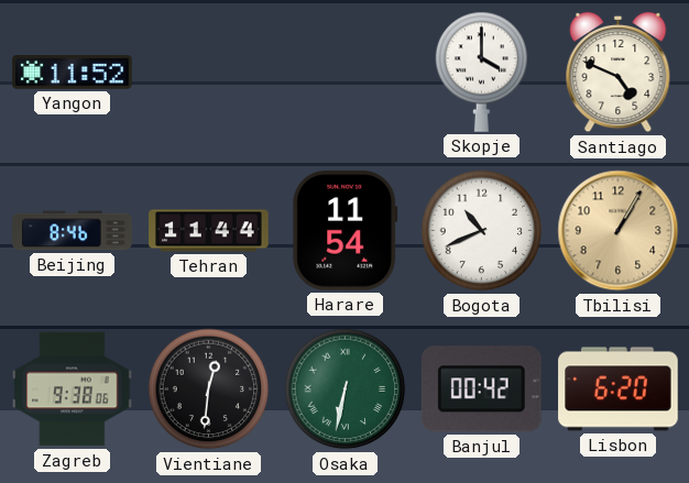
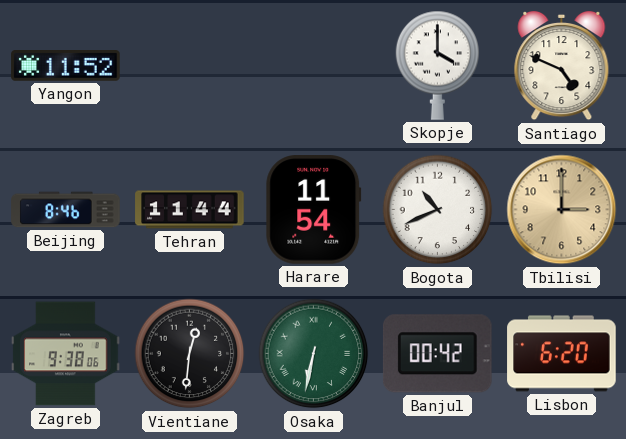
Tbilisi: 1:05 -> 3:00
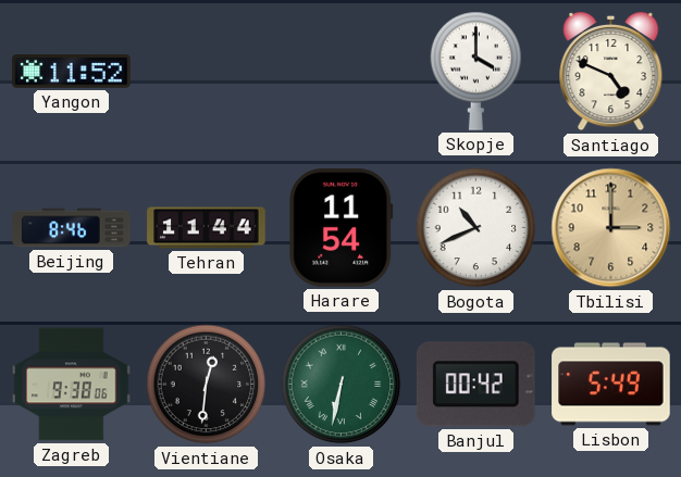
Lisbon: 6:20 -> 5:49
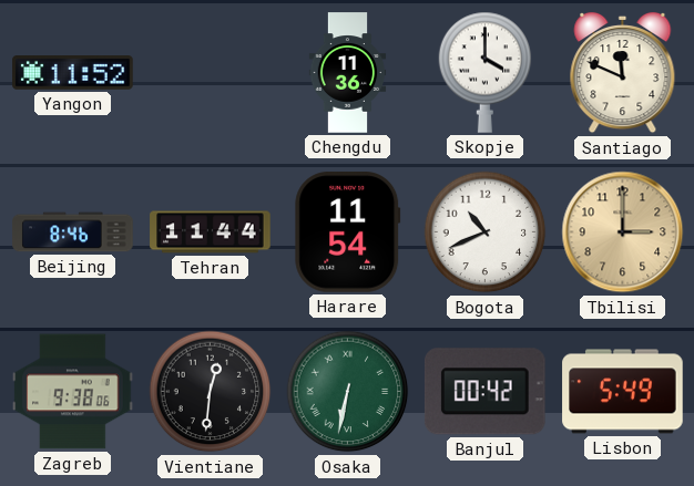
Chengdu: none -> 11:36
Santiago: 4:49 -> 11:49
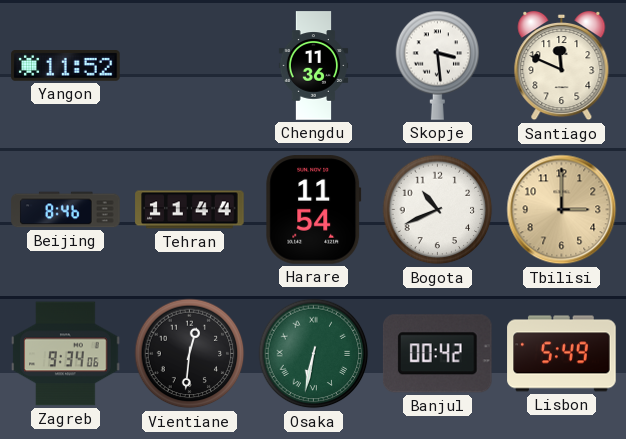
Skopje: 4:00 -> 3:29
Zagreb: 9:38 -> 9:34
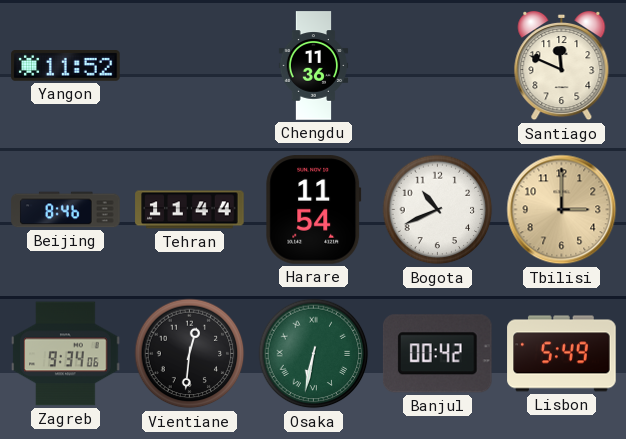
Skopje: 3:29 -> none
